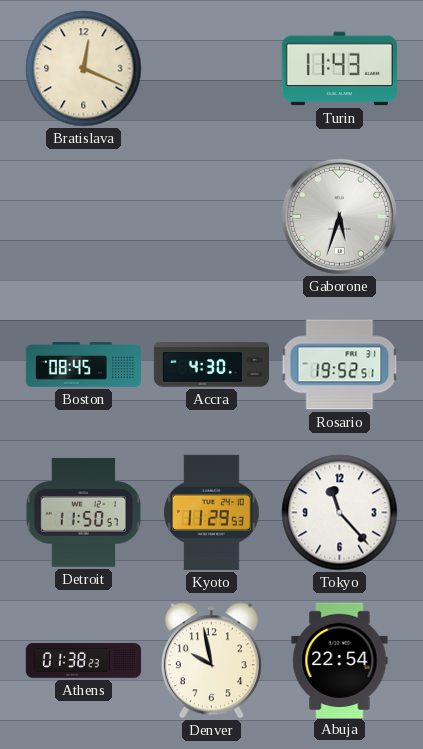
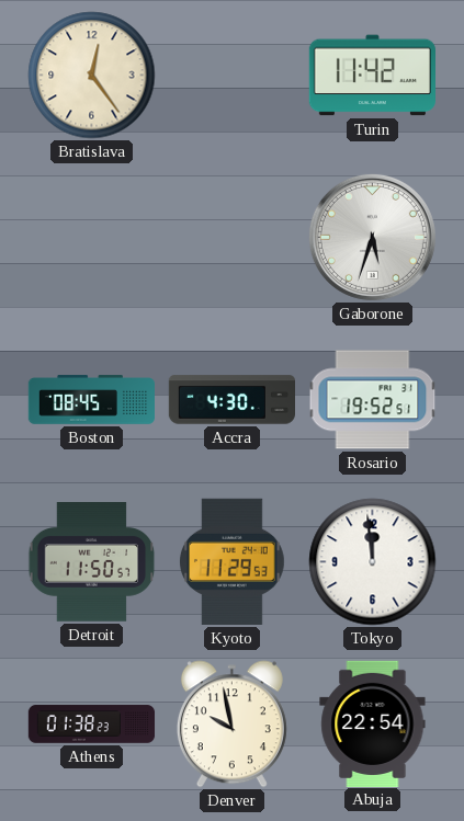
Bratislava: 12:19 -> 12:24
Turin: 11:43 -> 11:42
Tokyo: 11:23 -> 11:59
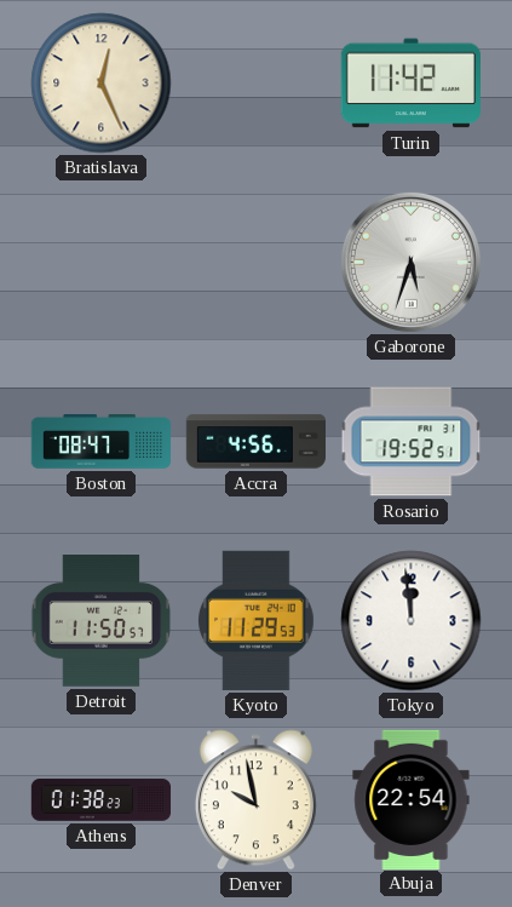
Bratislava: 12:24 -> 12:26
Boston: 08:45 -> 08:47
Accra: 4:30 -> 4:56
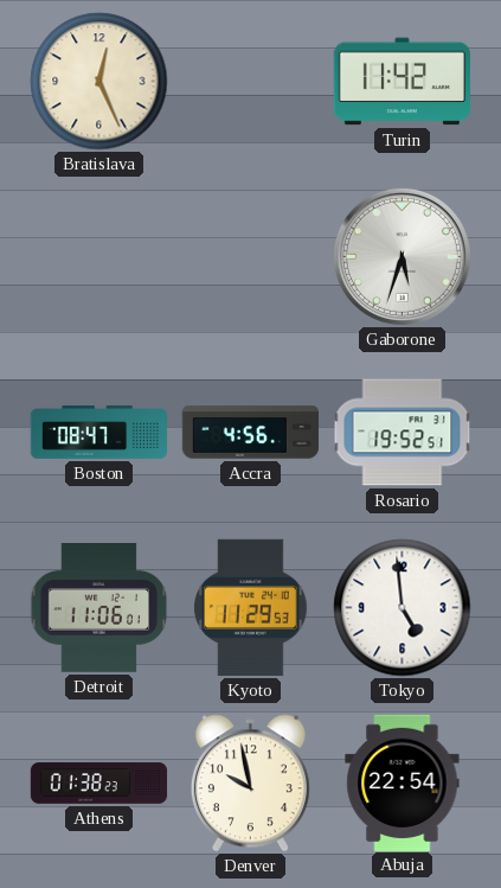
Detroit: 11:50 -> 11:06
Tokyo: 11:59 -> 4:59
